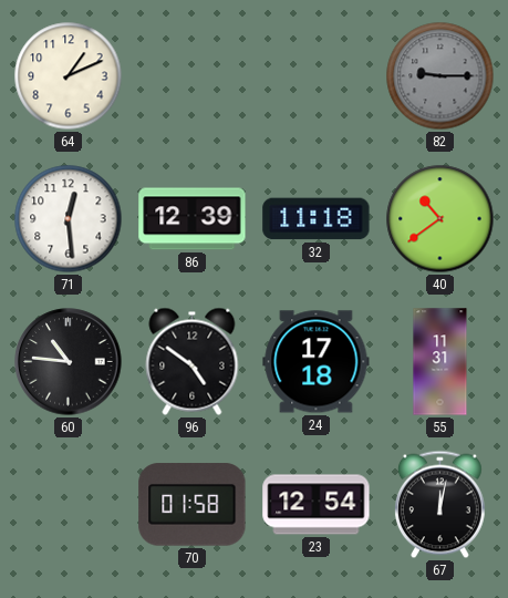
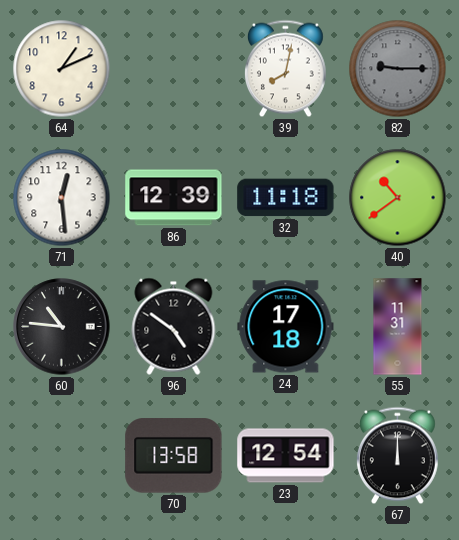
39: none -> 8:02
70: 01:58 -> 13:58
67: 12:02 -> 12:00
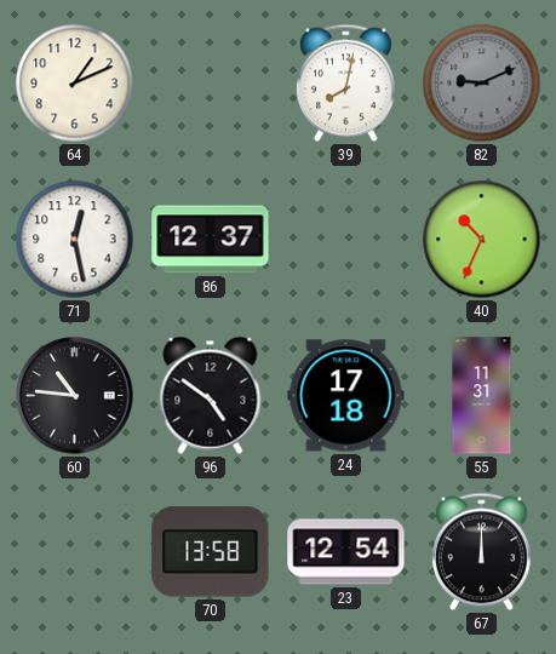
82: 9:15 -> 9:11
71: 12:29 -> 12:28
86: 12:39 -> 12:37
32: 11:18 -> none
40: 10:39 -> 10:34
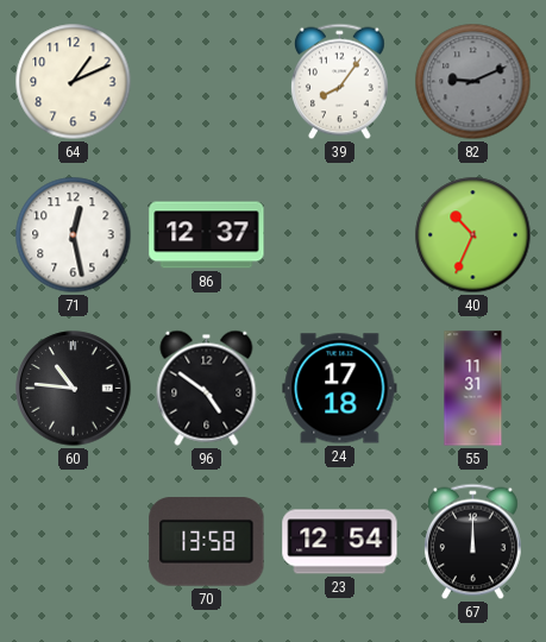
39: 8:02 -> 8:06
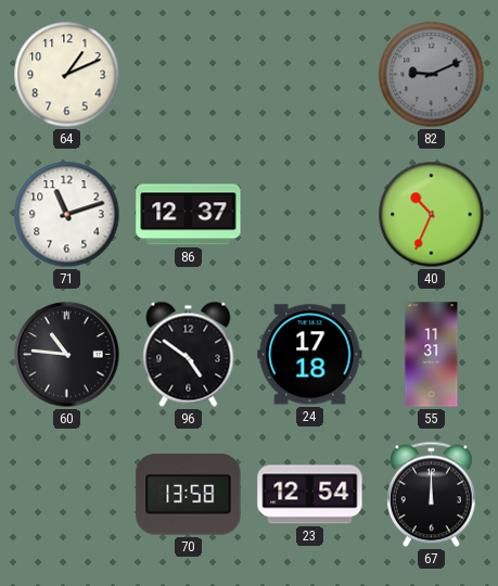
39: 8:06 -> none
71: 12:28 -> 11:12
